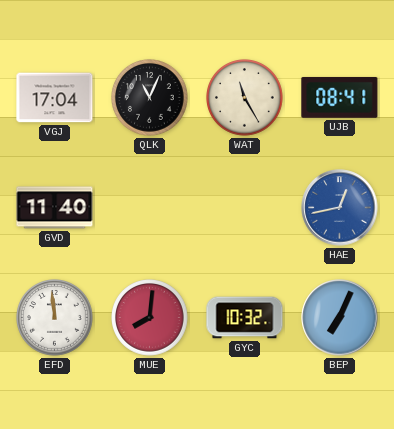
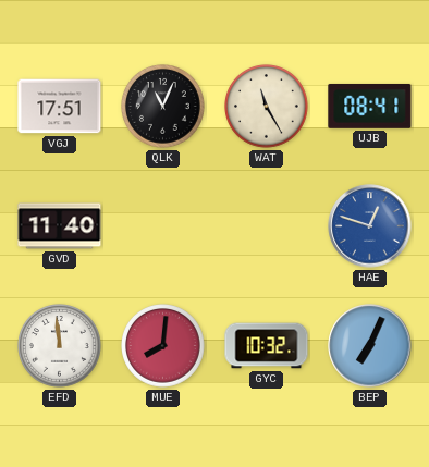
VGJ: 17:04 -> 17:51
HAE: 12:43 -> 12:48
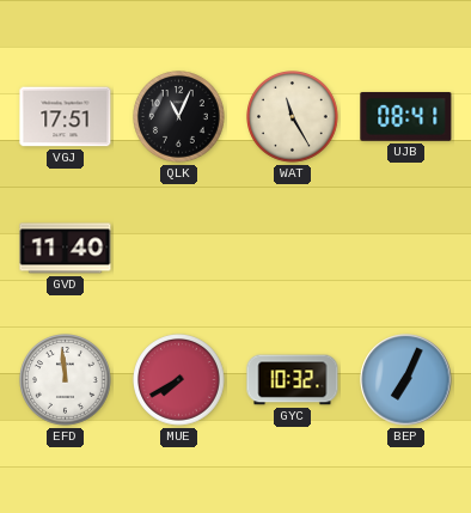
HAE: 12:48 -> none
MUE: 8:01 -> 7:40
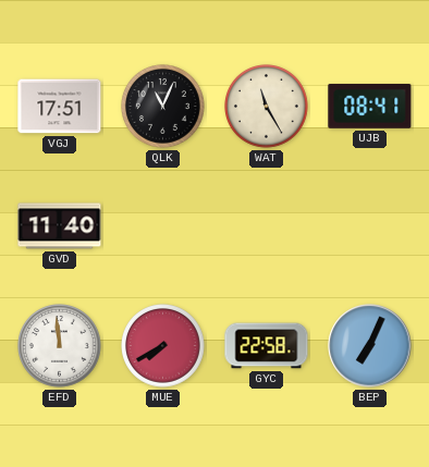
GYC: 10:32 -> 22:58
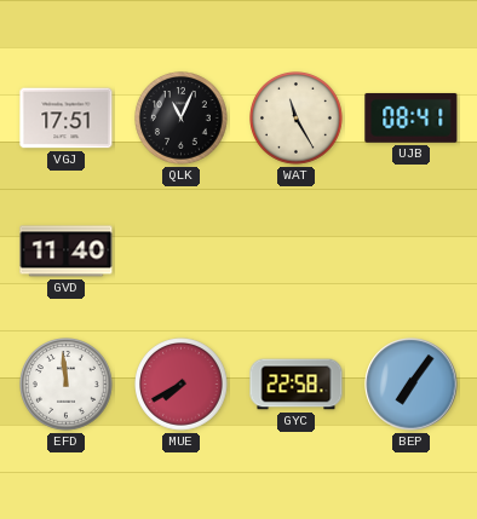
BEP: 7:04 -> 7:06
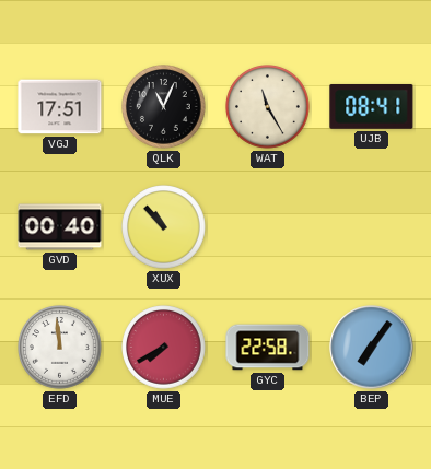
GVD: 11:40 -> 00:40
XUX: none -> 10:53
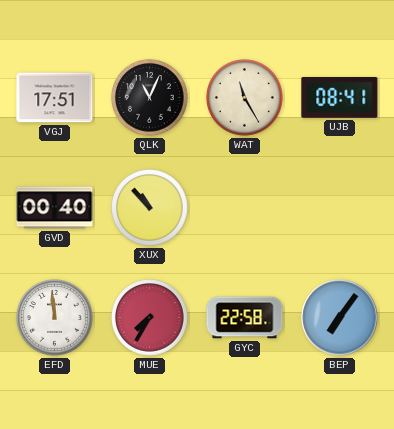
MUE: 7:40 -> 7:35
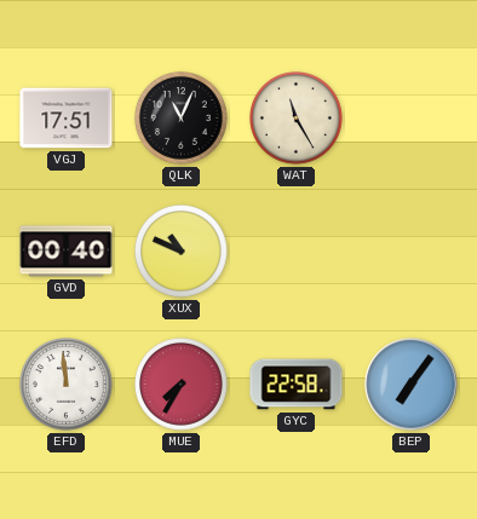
UJB: 08:41 -> none
XUX: 10:53 -> 10:49
